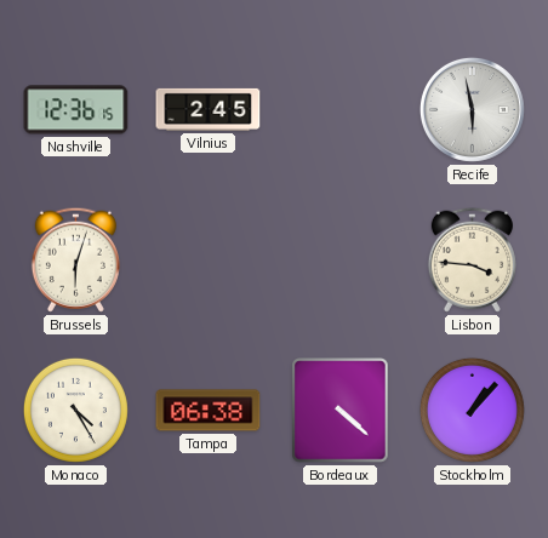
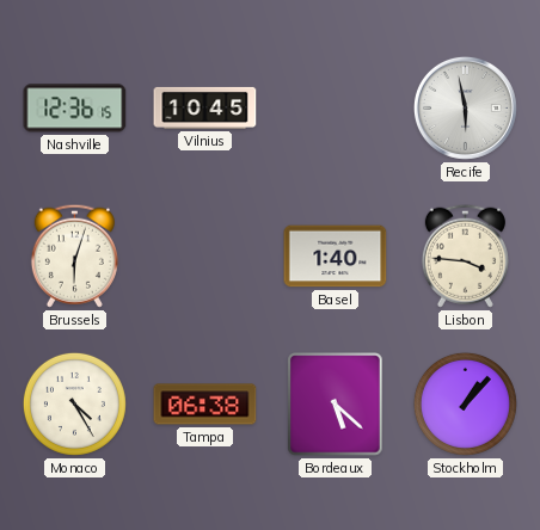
Vilnius: 2:45 -> 10:45
Basel: none -> 1:40
Bordeaux: 4:22 -> 5:22
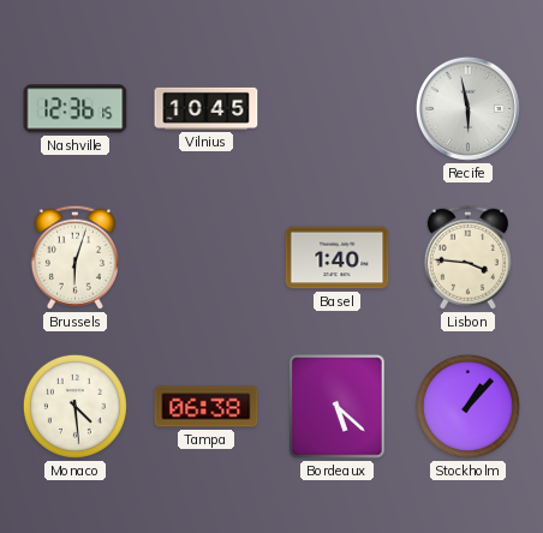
Monaco: 4:25 -> 4:29
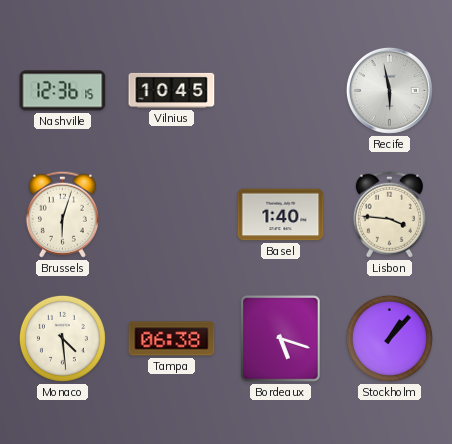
Bordeaux: 5:22 -> 5:18
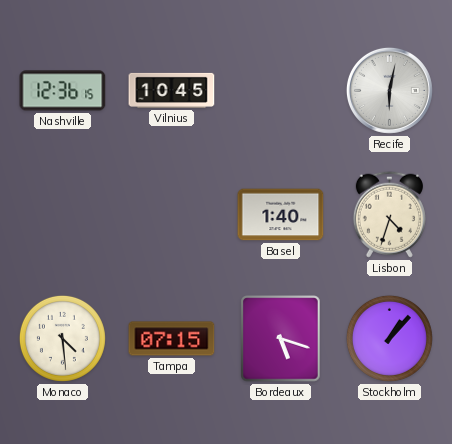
Recife: 5:58 -> 6:02
Brussels: 6:03 -> none
Lisbon: 3:46 -> 4:33
Tampa: 06:38 -> 07:15
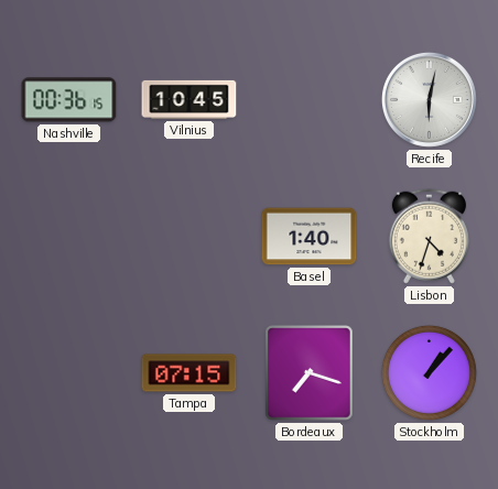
Nashville: 12:36 -> 00:36
Monaco: 4:29 -> none
Bordeaux: 5:18 -> 7:18
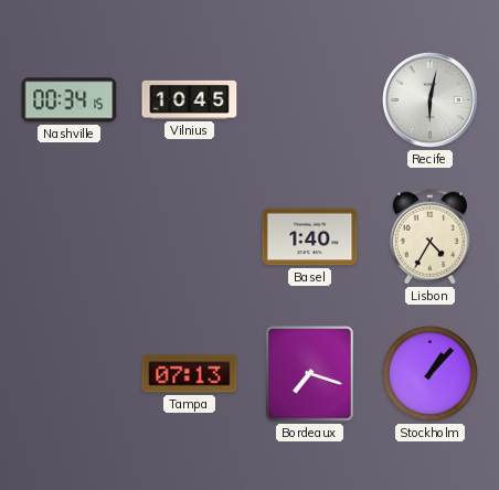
Nashville: 00:36 -> 00:34
Lisbon: 4:33 -> 4:35
Tampa: 07:15 -> 07:13
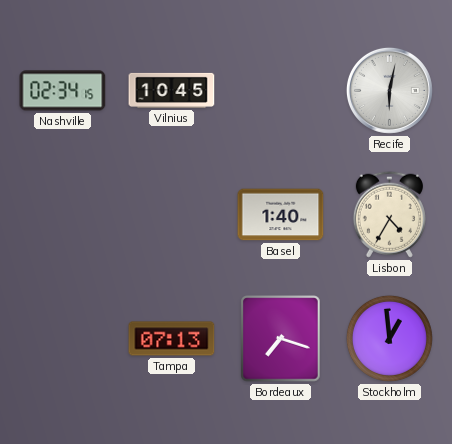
Nashville: 00:34 -> 02:34
Stockholm: 1:07 -> 12:59
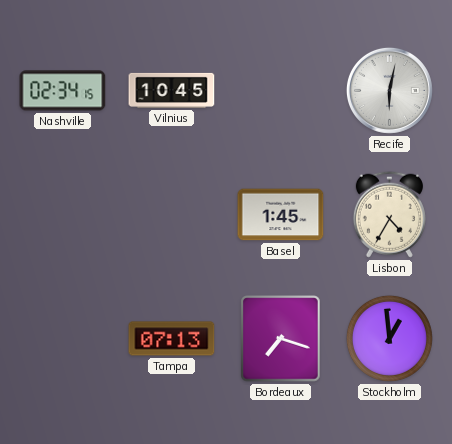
Basel: 1:40 -> 1:45
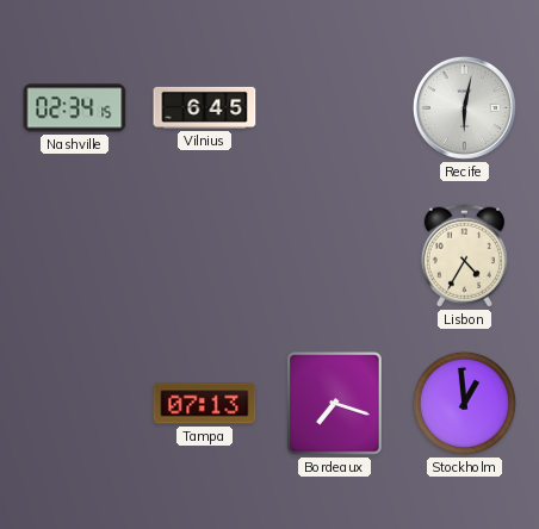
Vilnius: 10:45 -> 6:45
Basel: 1:45 -> none
